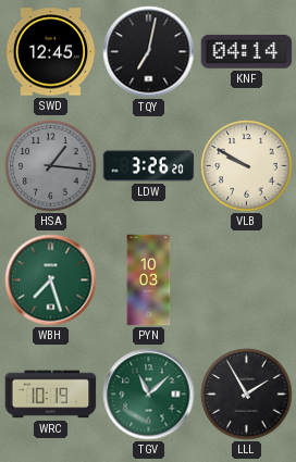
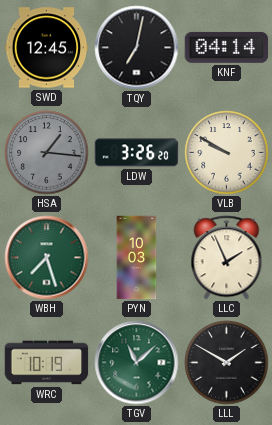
LLC: none -> 1:56
LLL: 1:55 -> 1:50
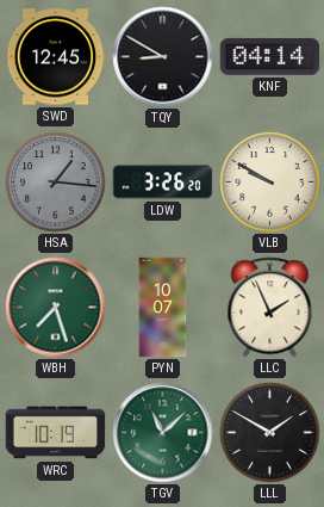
TQY: 7:02 -> 8:50
PYN: 10:03 -> 10:07
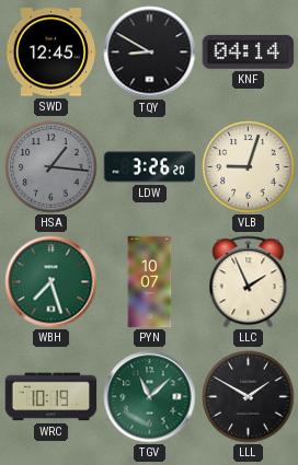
VLB: 9:50 -> 9:03
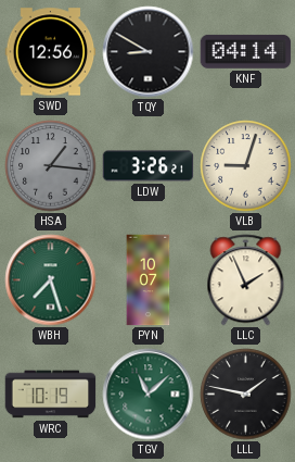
SWD: 12:45 -> 12:56
LDW: 3:26:20 -> 3:26:21
LLL: 1:50 -> 1:47
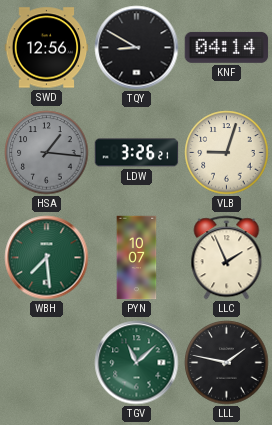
WBH: 7:27 -> 7:29
WRC: 10:19 -> none
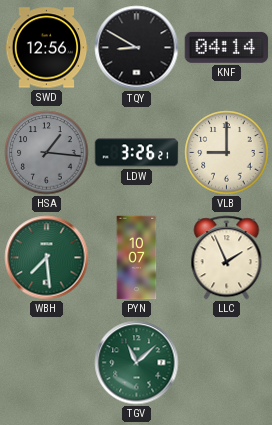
VLB: 9:03 -> 9:00
LLL: 1:47 -> none
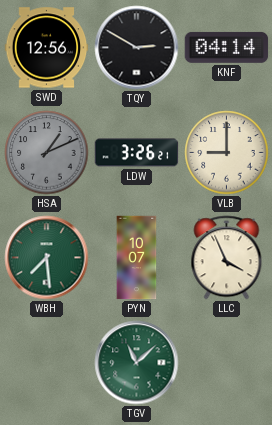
TQY: 8:50 -> 2:50
HSA: 1:16 -> 1:11
LLC: 1:56 -> 3:56
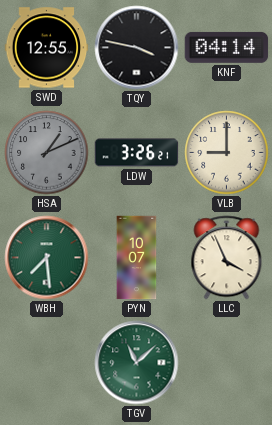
SWD: 12:56 -> 12:55
TQY: 2:50 -> 3:47
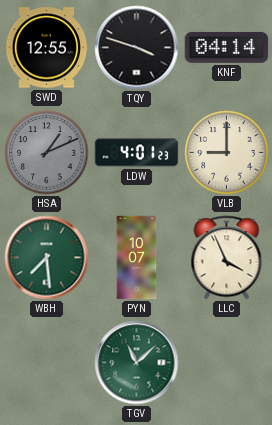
TQY: 3:47 -> 3:48
LDW: 3:26 -> 4:01
